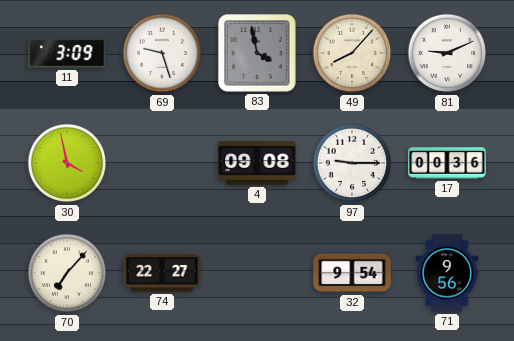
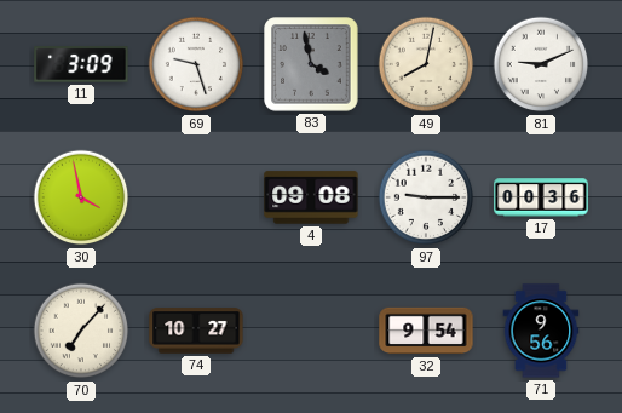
49: 8:07 -> 8:02
74: 22:27 -> 10:27
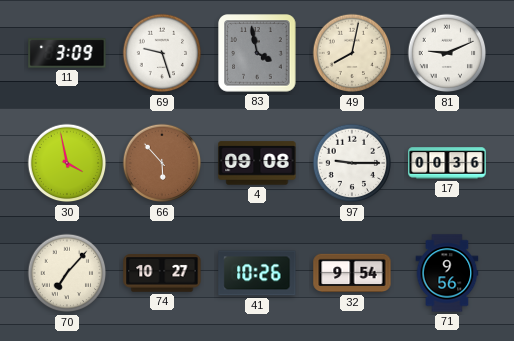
66: none -> 5:53
41: none -> 10:26
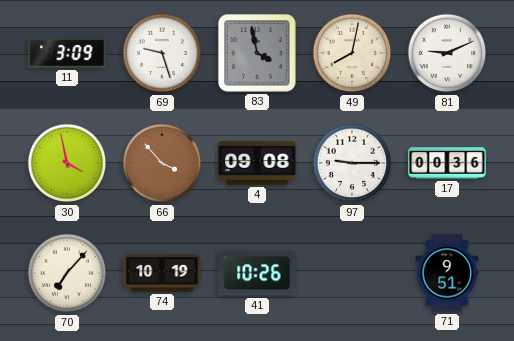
66: 5:53 -> 3:53
74: 10:27 -> 10:19
32: 9:54 -> none
71: 9:56 -> 9:51
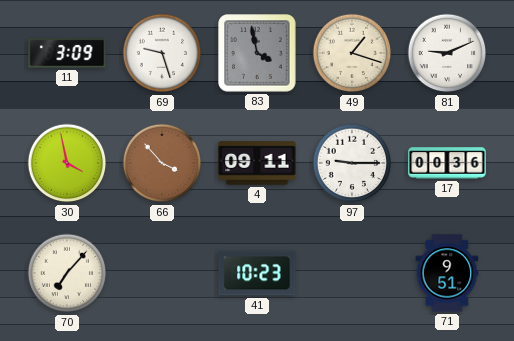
49: 8:02 -> 1:18
4: 09:08 -> 09:11
74: 10:19 -> none
41: 10:26 -> 10:23
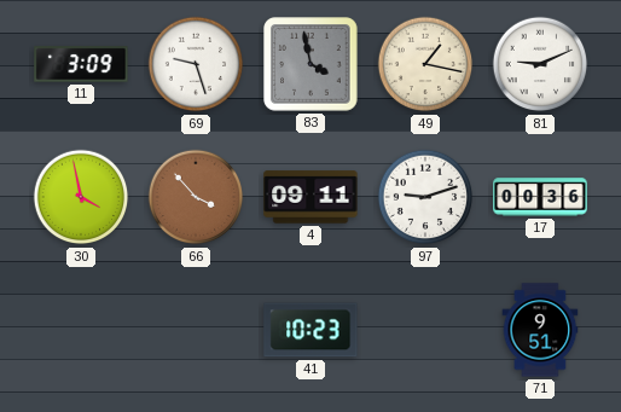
49: 1:18 -> 1:17
97: 9:15 -> 9:12
70: 7:07 -> none
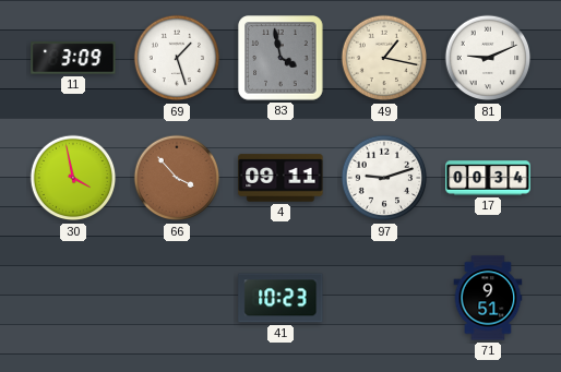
69: 9:27 -> 1:27
17: 00:36 -> 00:34
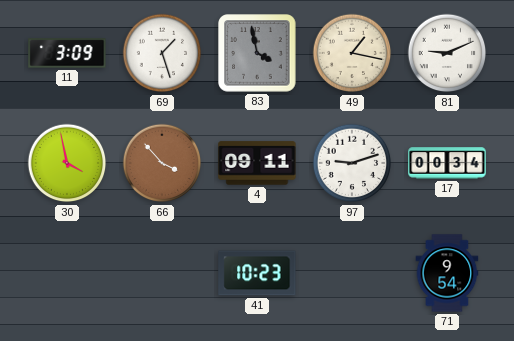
71: 9:51 -> 9:54
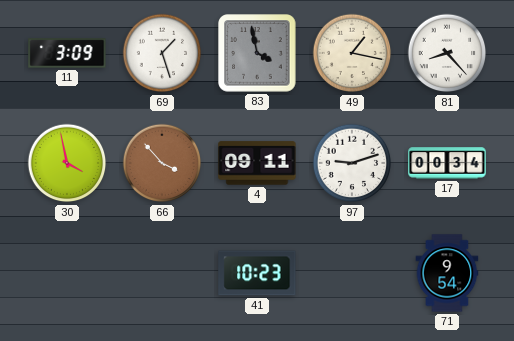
81: 9:11 -> 8:23
